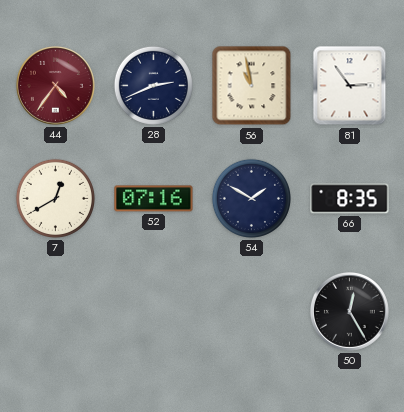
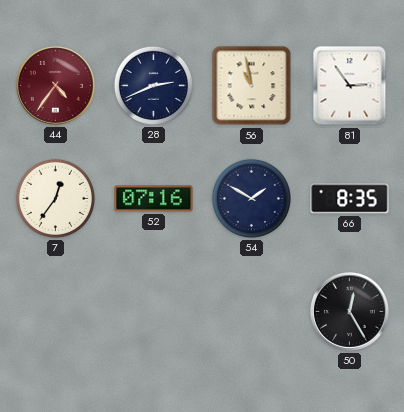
7: 12:40 -> 12:36
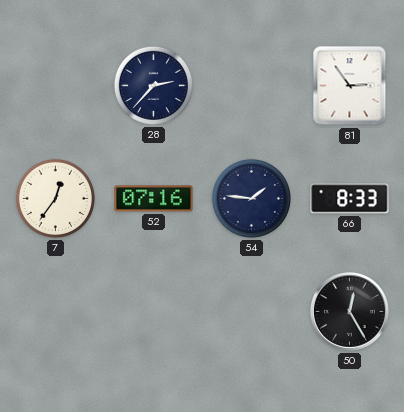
44: 4:36 -> none
28: 2:41 -> 2:37
56: 10:58 -> none
54: 1:50 -> 1:46
66: 8:35 -> 8:33
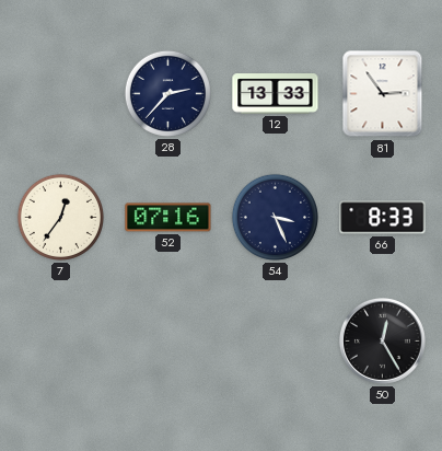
12: none -> 13:33
54: 1:46 -> 3:26
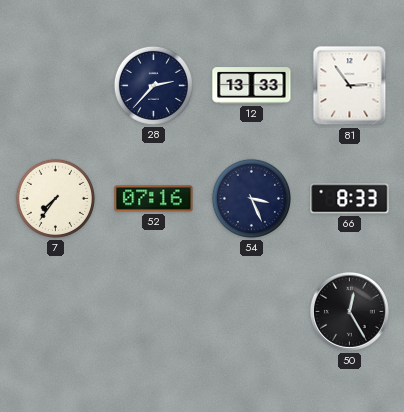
7: 12:36 -> 7:36
